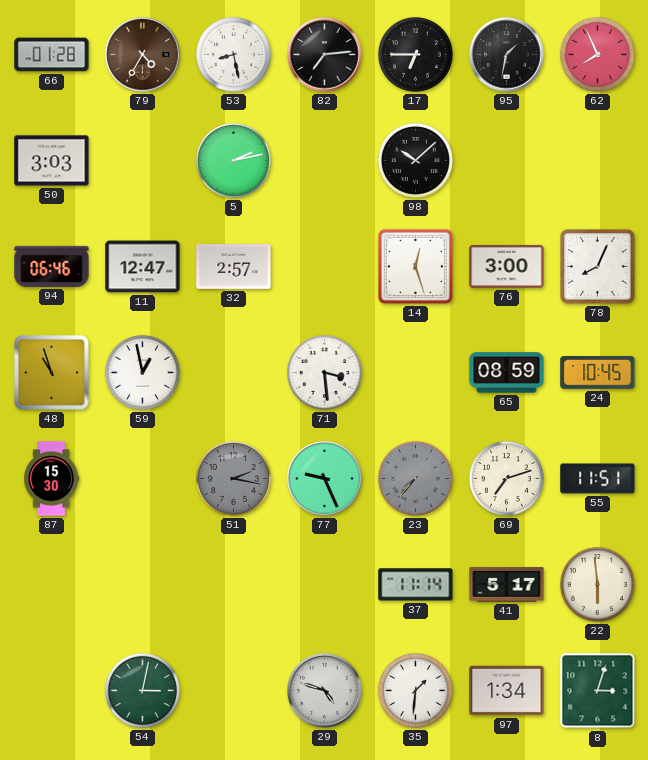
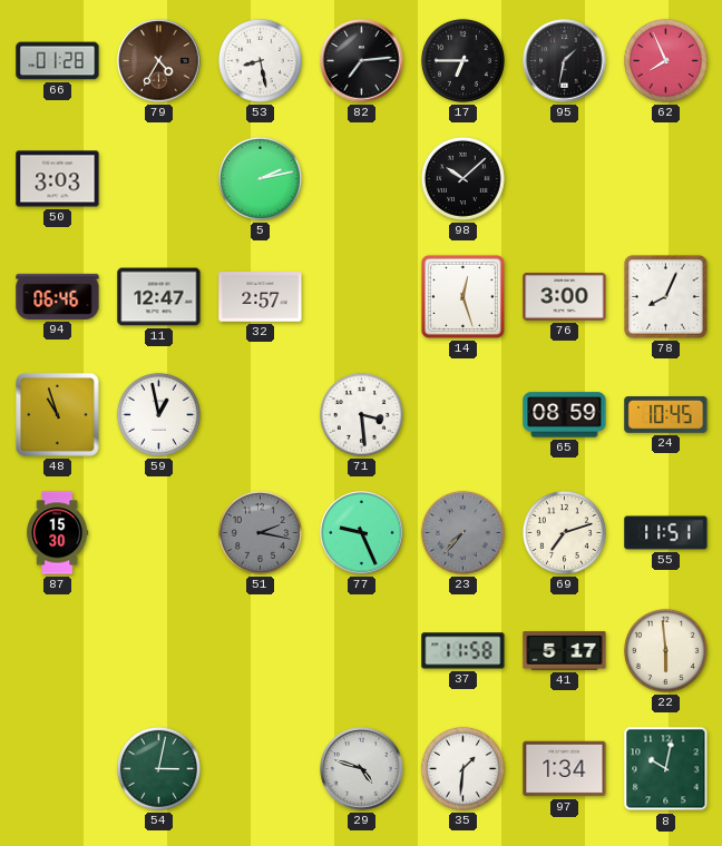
37: 11:14 -> 11:58
8: 3:03 -> 10:02
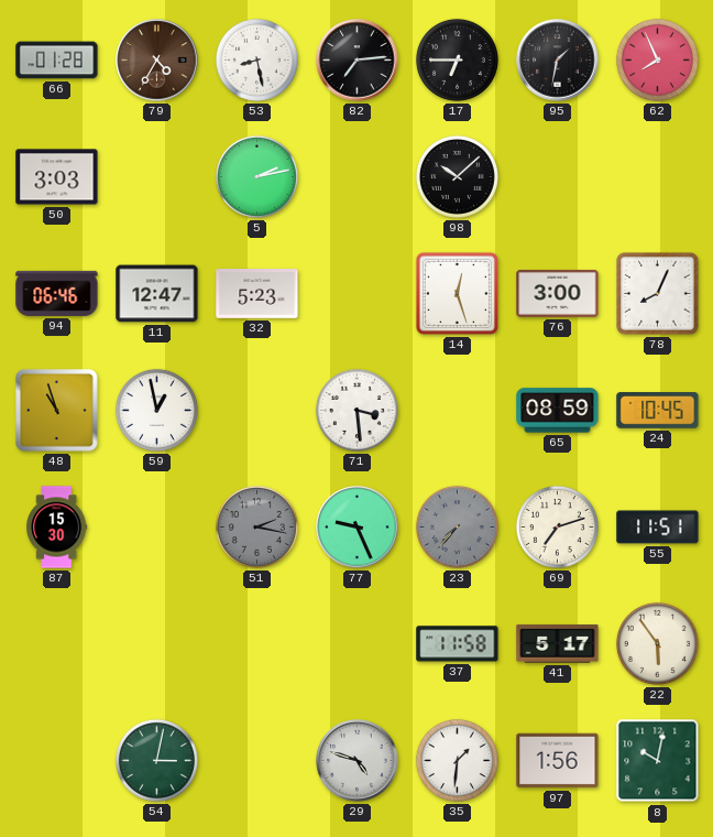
32: 2:57 -> 5:23
22: 5:59 -> 5:54
97: 1:34 -> 1:56
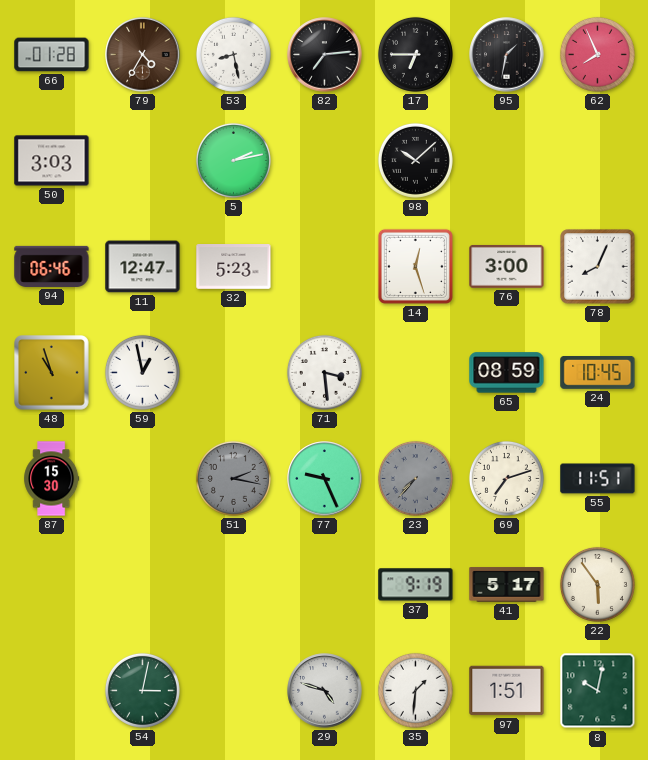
37: 11:58 -> 9:19
97: 1:56 -> 1:51
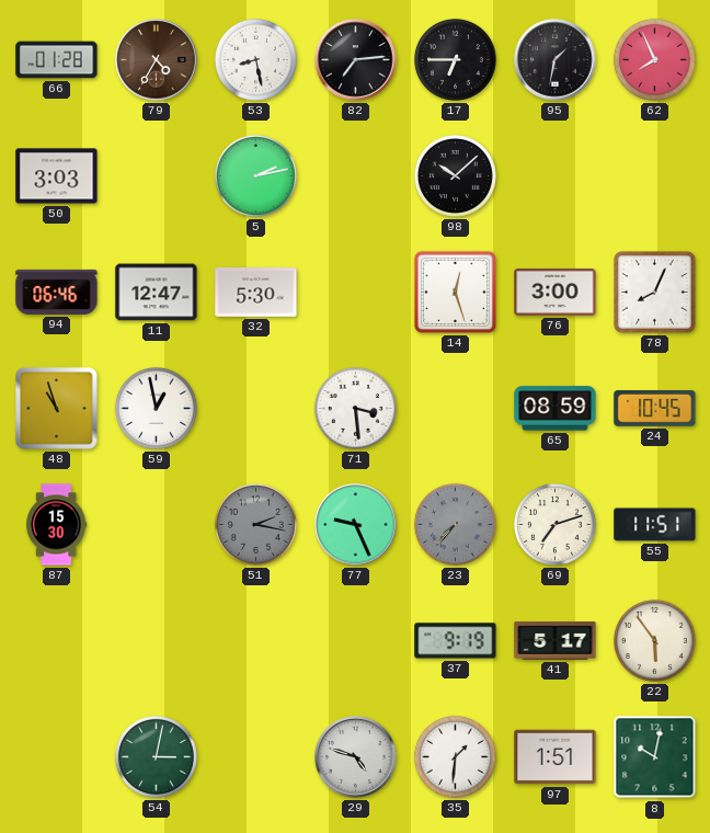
32: 5:23 -> 5:30
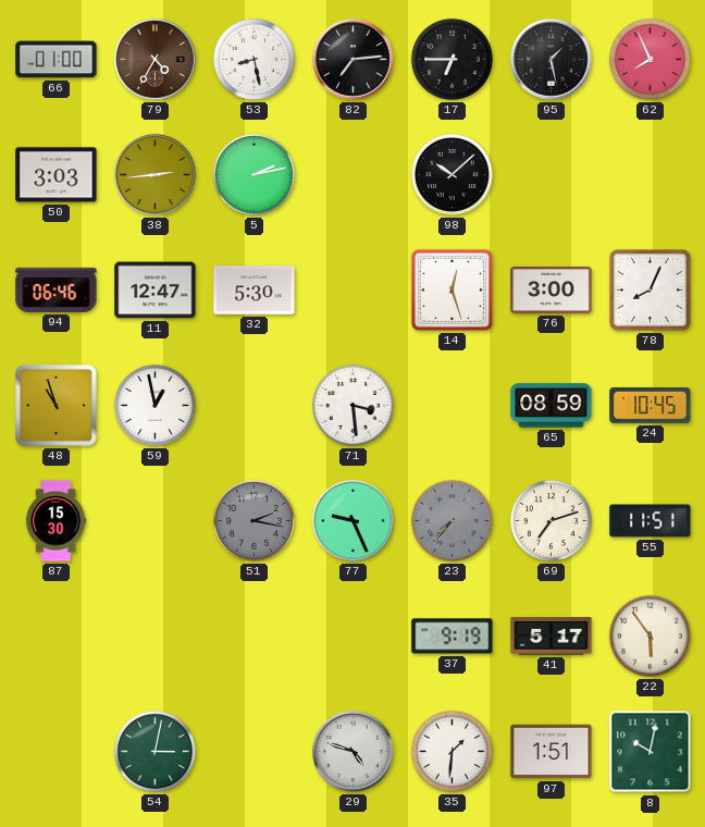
66: 01:28 -> 01:00
95: 1:32 -> 1:28
38: none -> 2:44
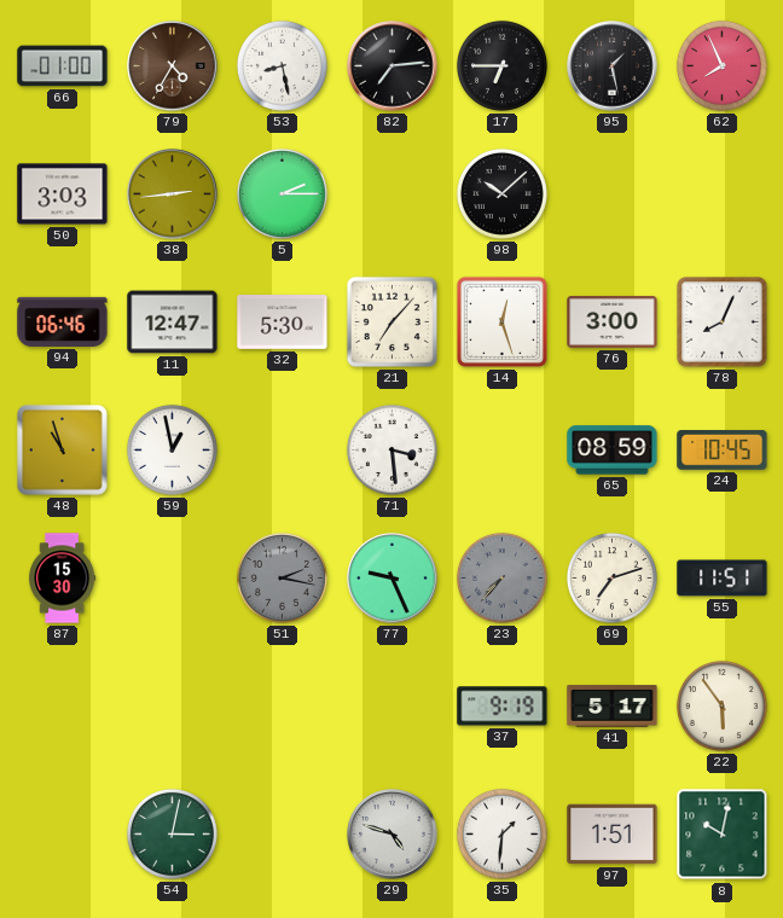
5: 2:13 -> 2:15
21: none -> 7:07
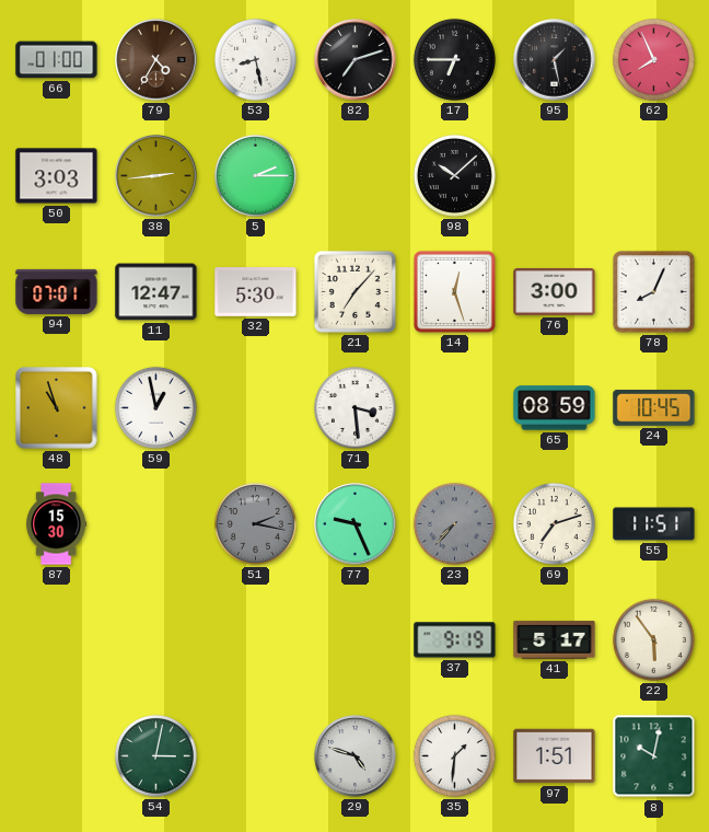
82: 7:14 -> 7:12
94: 06:46 -> 07:01
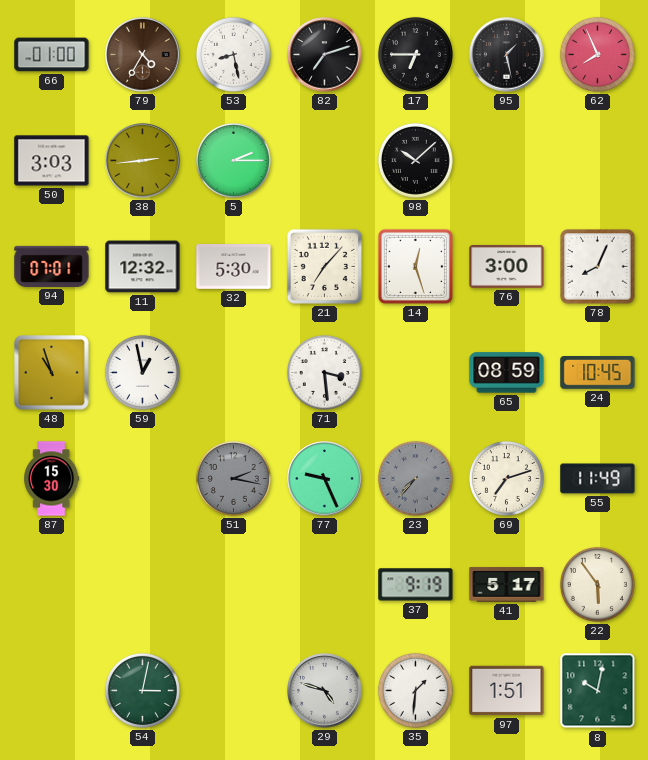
11: 12:47 -> 12:32
55: 11:51 -> 11:49
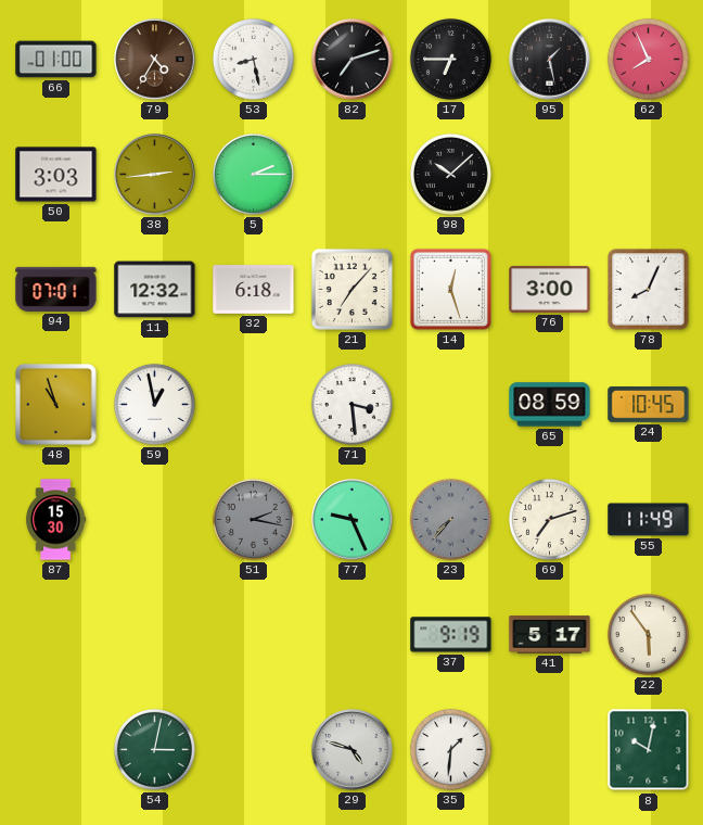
32: 5:30 -> 6:18
97: 1:51 -> none
